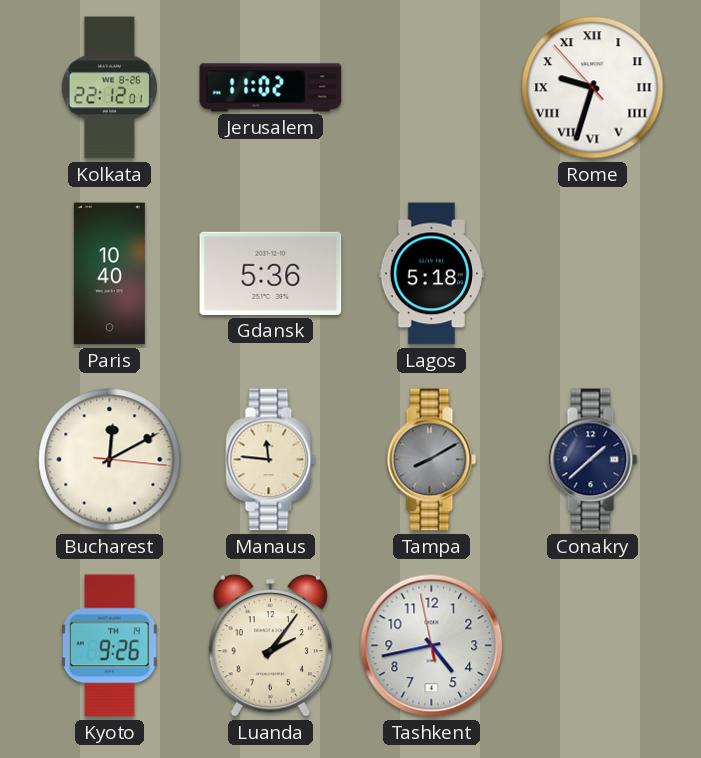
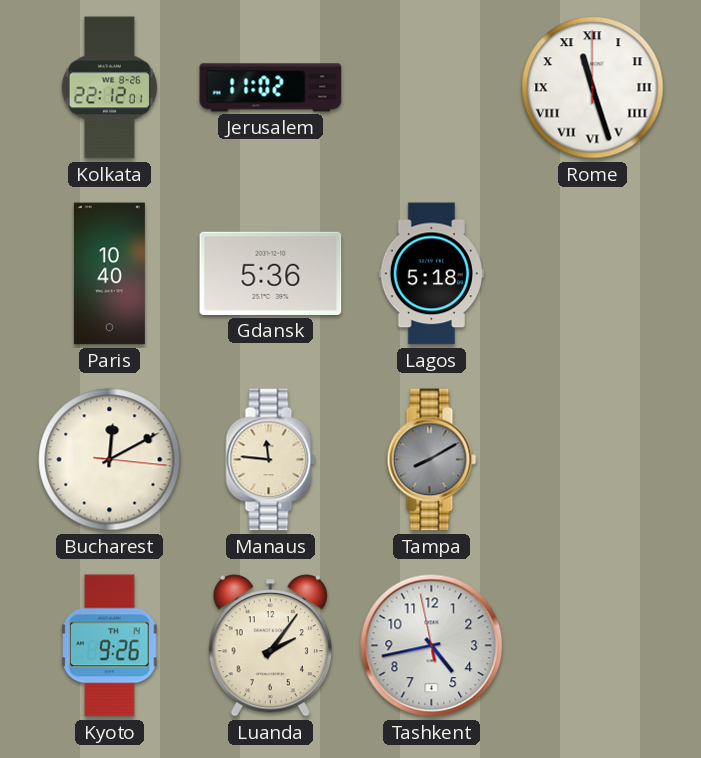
Rome: 9:32 -> 11:27
Conakry: 1:38 -> none
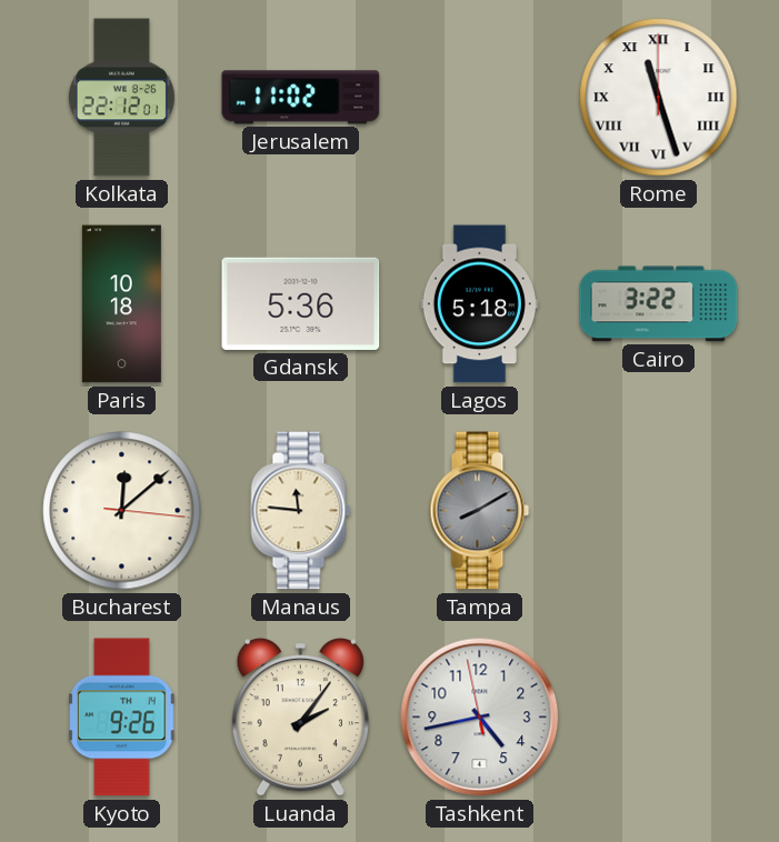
Paris: 10:40 -> 10:18
Cairo: none -> 3:22
Bucharest: 12:10 -> 12:08
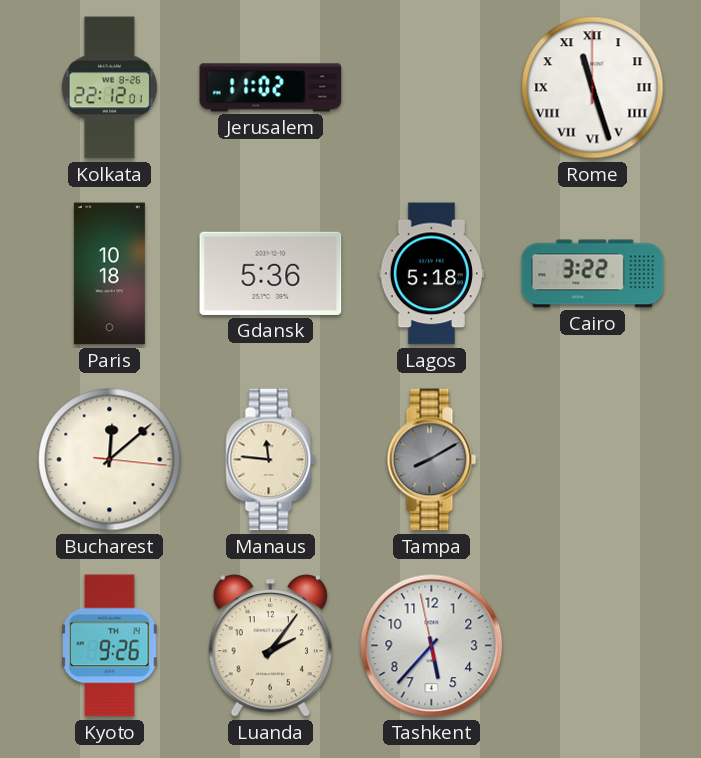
Tashkent: 4:42 -> 5:36
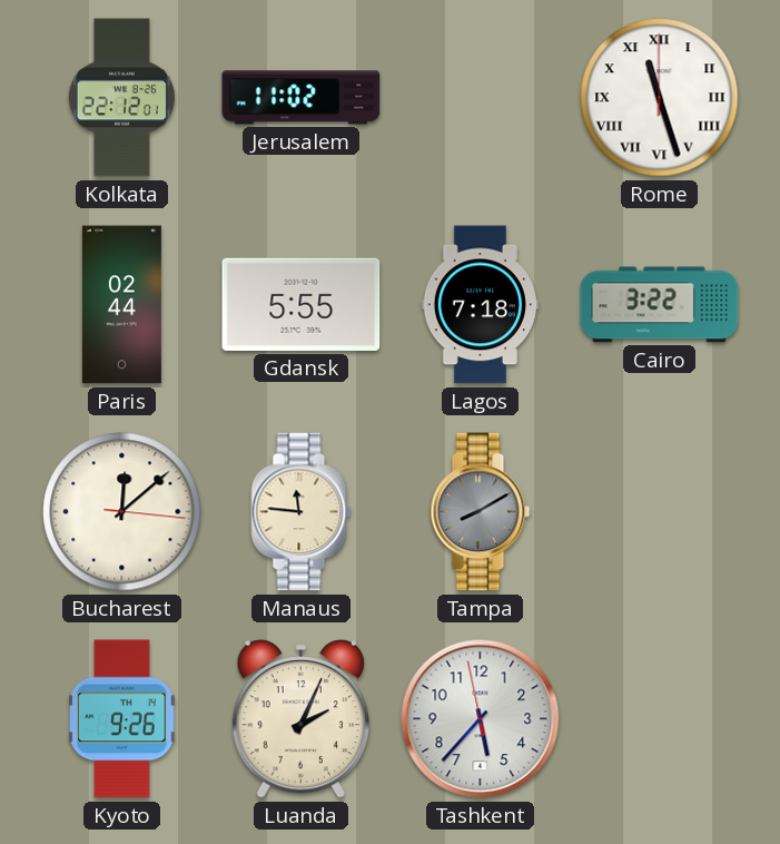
Paris: 10:18 -> 02:44
Gdansk: 5:36 -> 5:55
Lagos: 5:18 -> 7:18
Luanda: 2:06 -> 2:04
